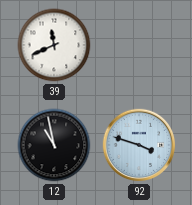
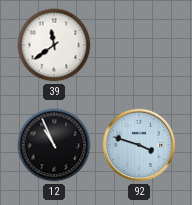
39: 11:41 -> 11:39
12: 10:58 -> 10:56
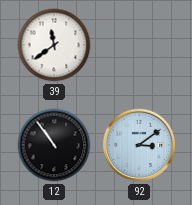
12: 10:56 -> 10:54
92: 3:48 -> 3:09
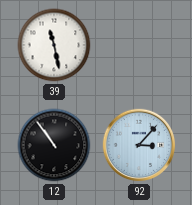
39: 11:39 -> 11:28
92: 3:09 -> 3:07
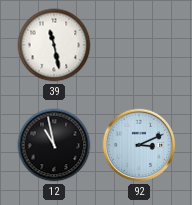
12: 10:54 -> 10:58
92: 3:07 -> 3:11
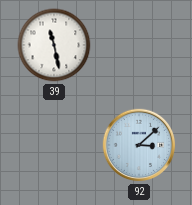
12: 10:58 -> none
92: 3:11 -> 3:08
